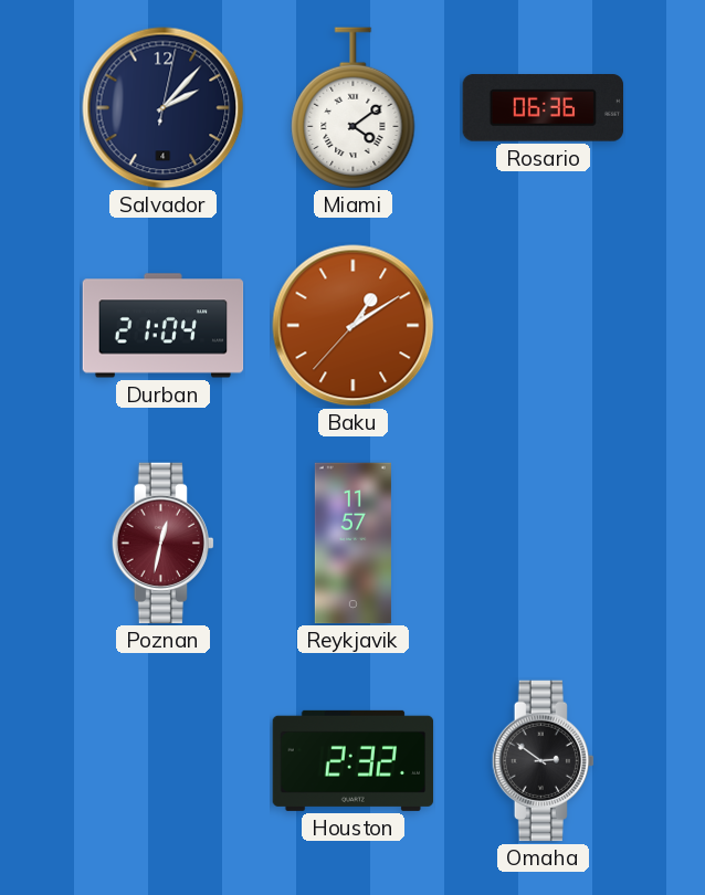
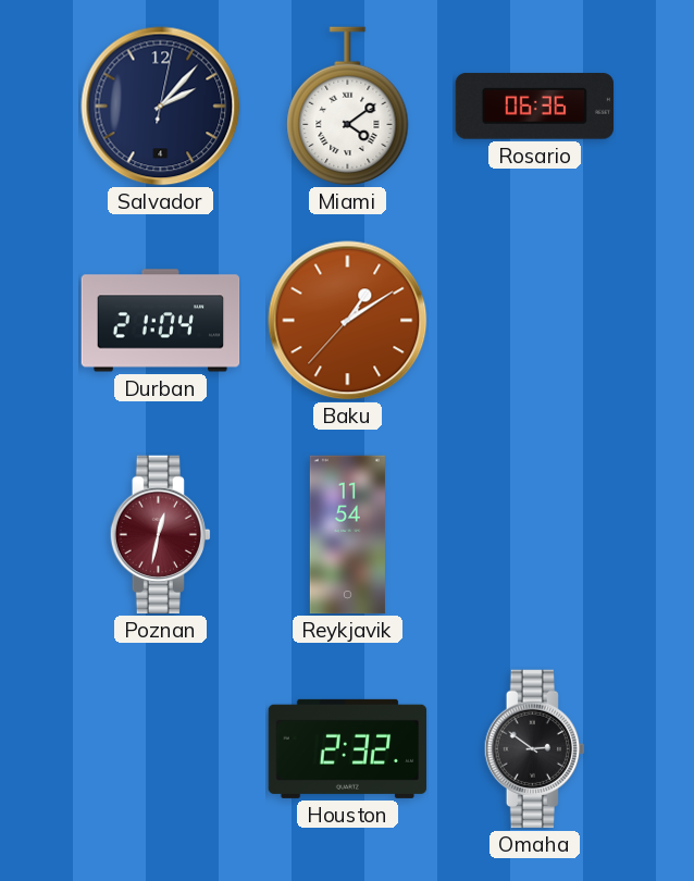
Reykjavik: 11:57 -> 11:54
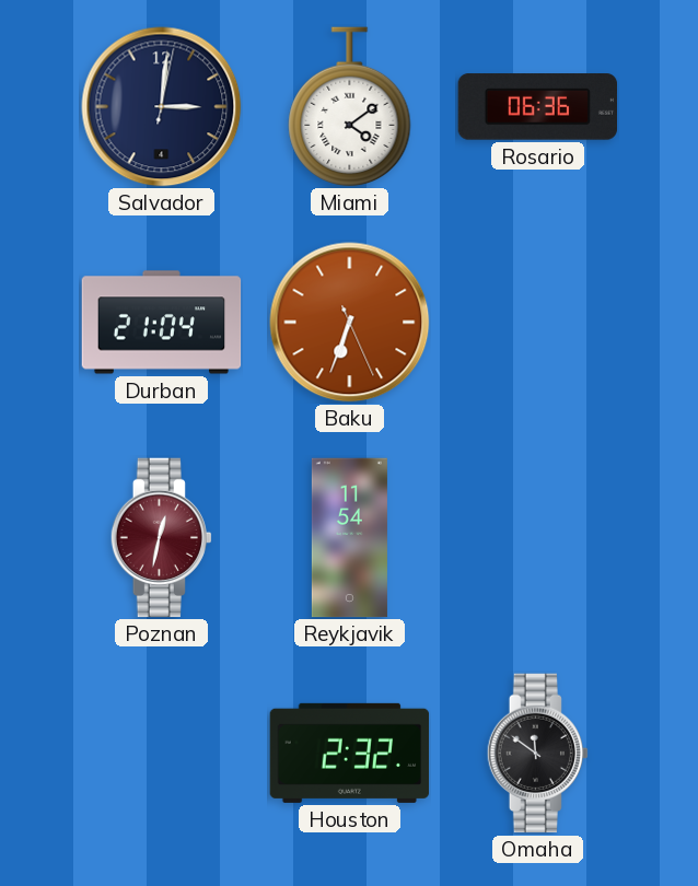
Salvador: 2:07 -> 3:01
Baku: 1:09 -> 6:33
Omaha: 2:51 -> 11:51
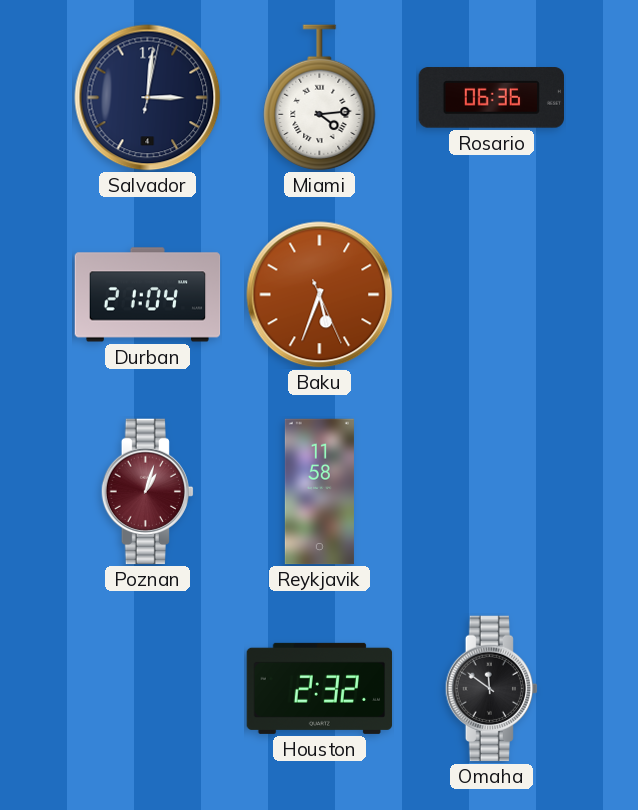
Miami: 4:09 -> 4:14
Baku: 6:33 -> 5:33
Poznan: 12:32 -> 1:03
Reykjavik: 11:54 -> 11:58
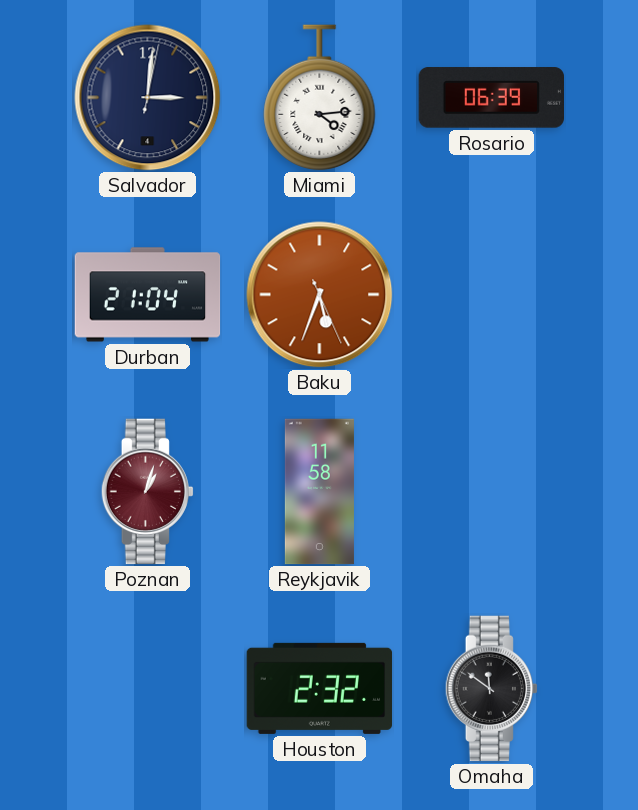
Rosario: 06:36 -> 06:39
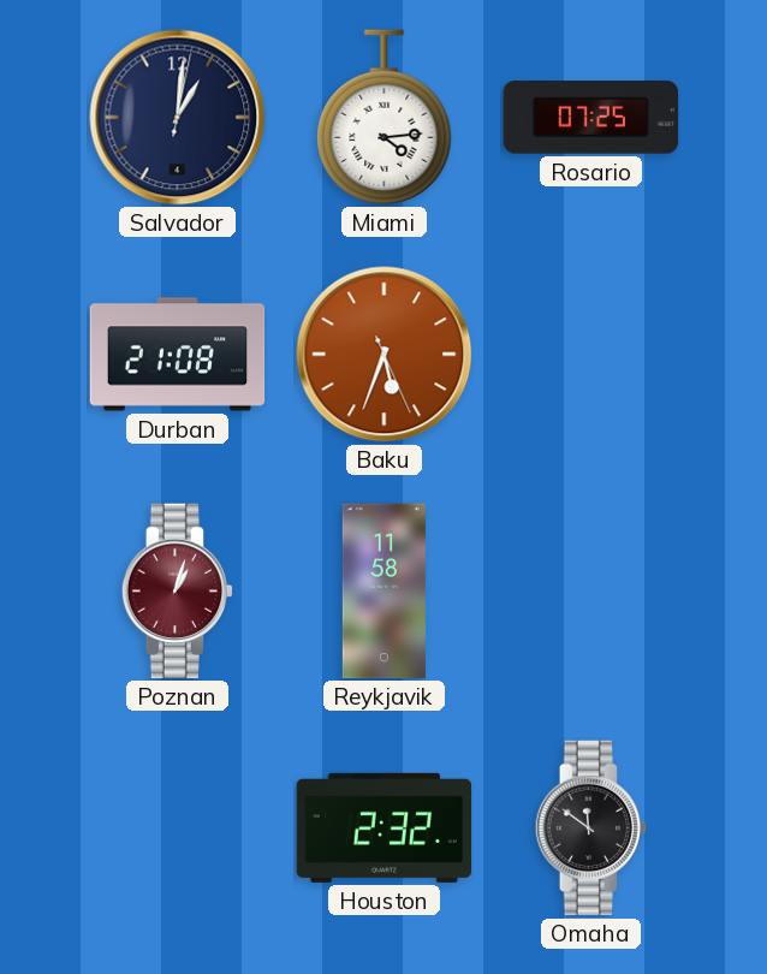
Salvador: 3:01 -> 1:01
Rosario: 06:39 -> 07:25
Durban: 21:04 -> 21:08
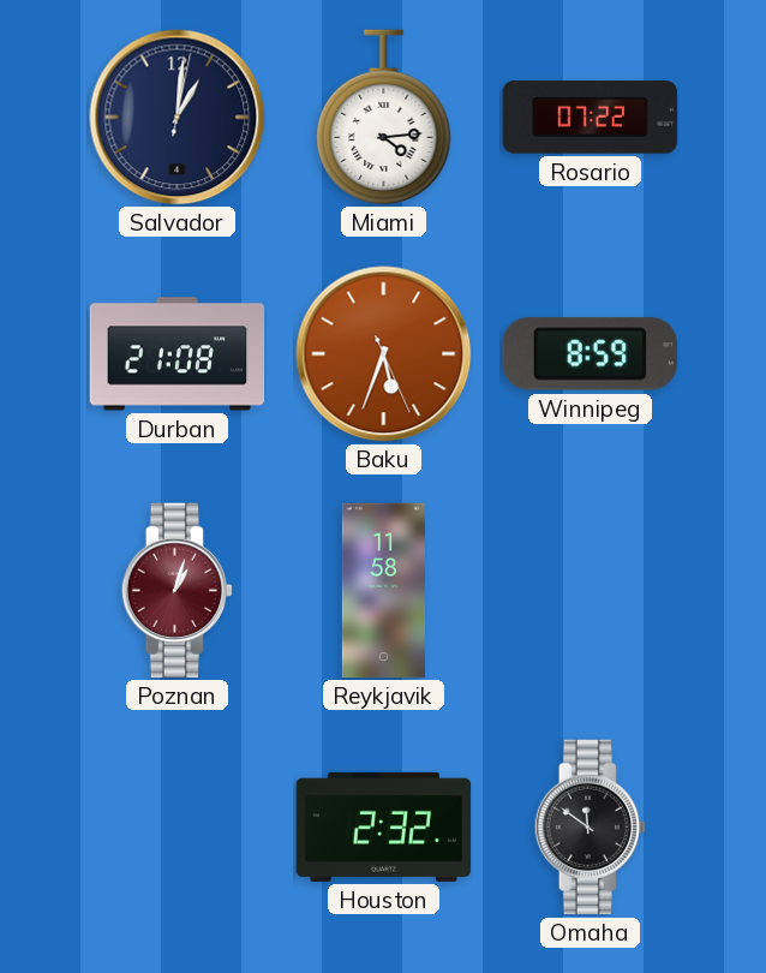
Rosario: 07:25 -> 07:22
Winnipeg: none -> 8:59
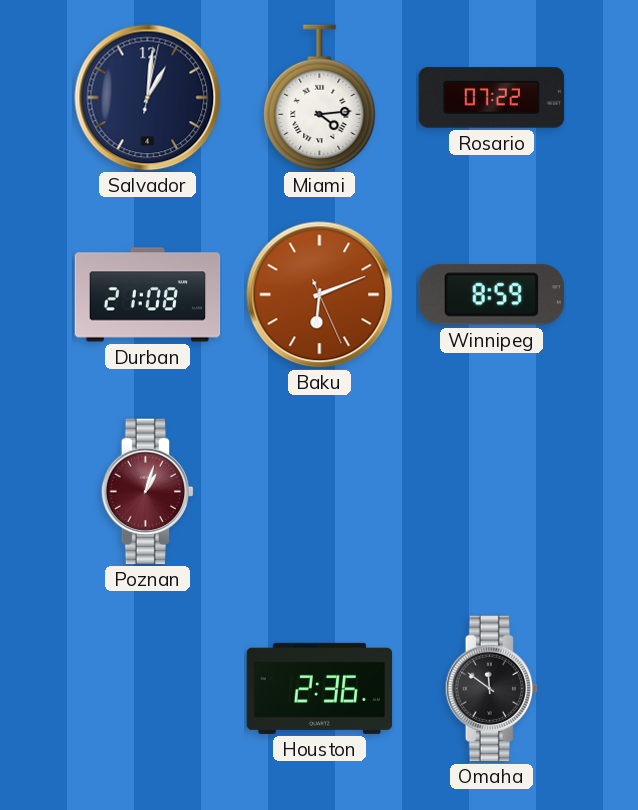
Baku: 5:33 -> 6:11
Reykjavik: 11:58 -> none
Houston: 2:32 -> 2:36
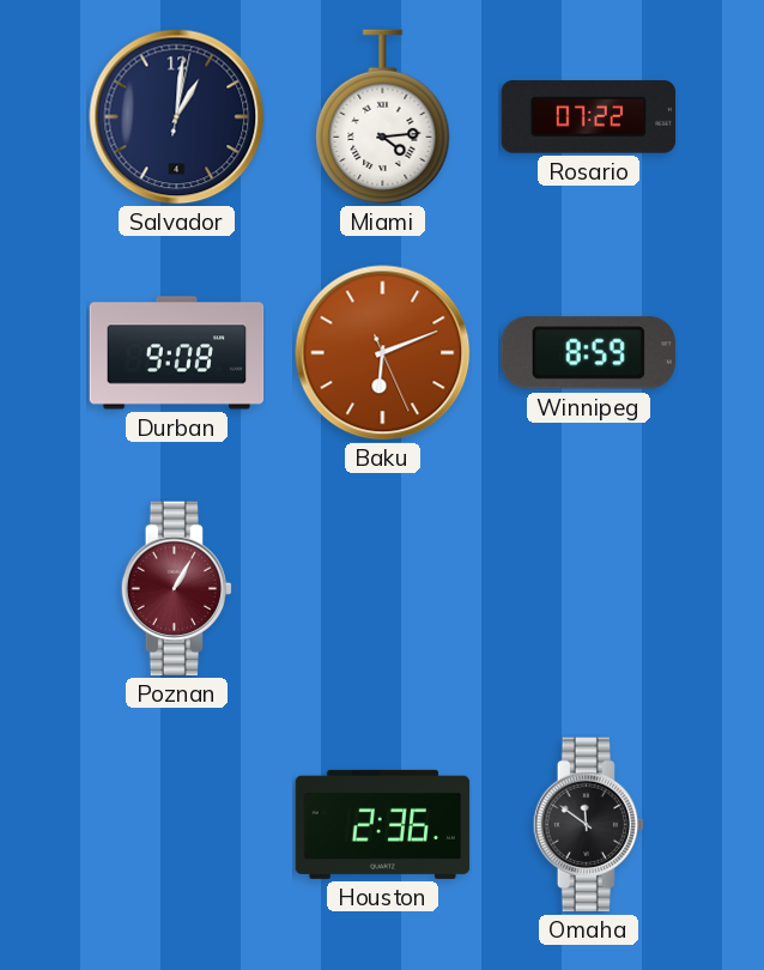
Durban: 21:08 -> 9:08
Poznan: 1:03 -> 1:05
